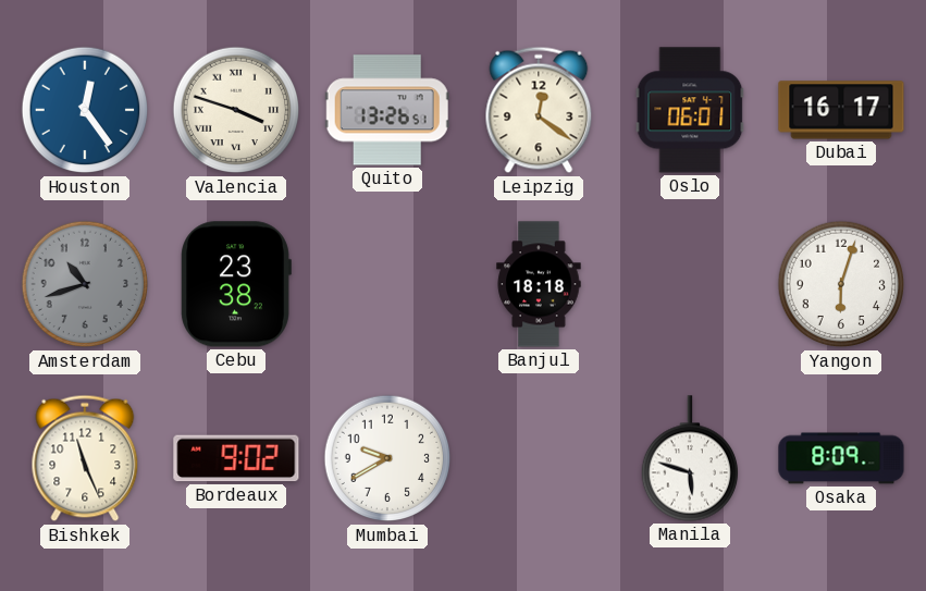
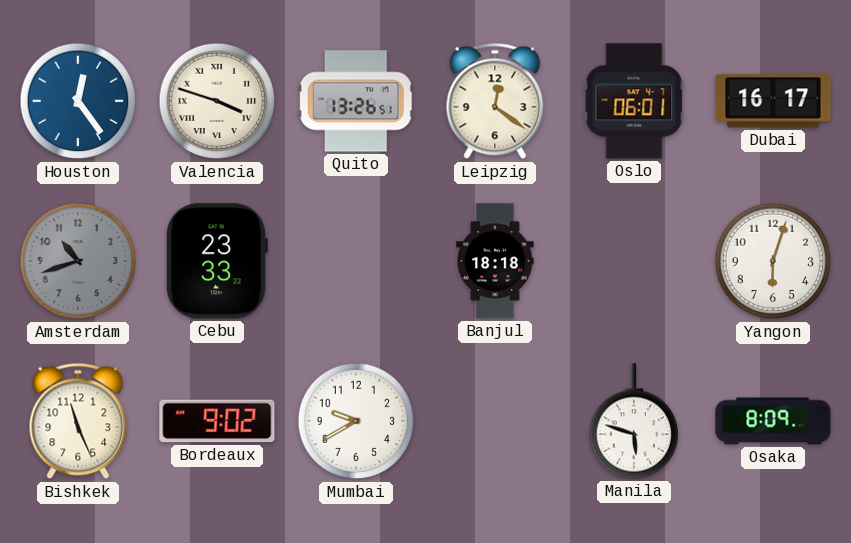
Cebu: 23:38 -> 23:33
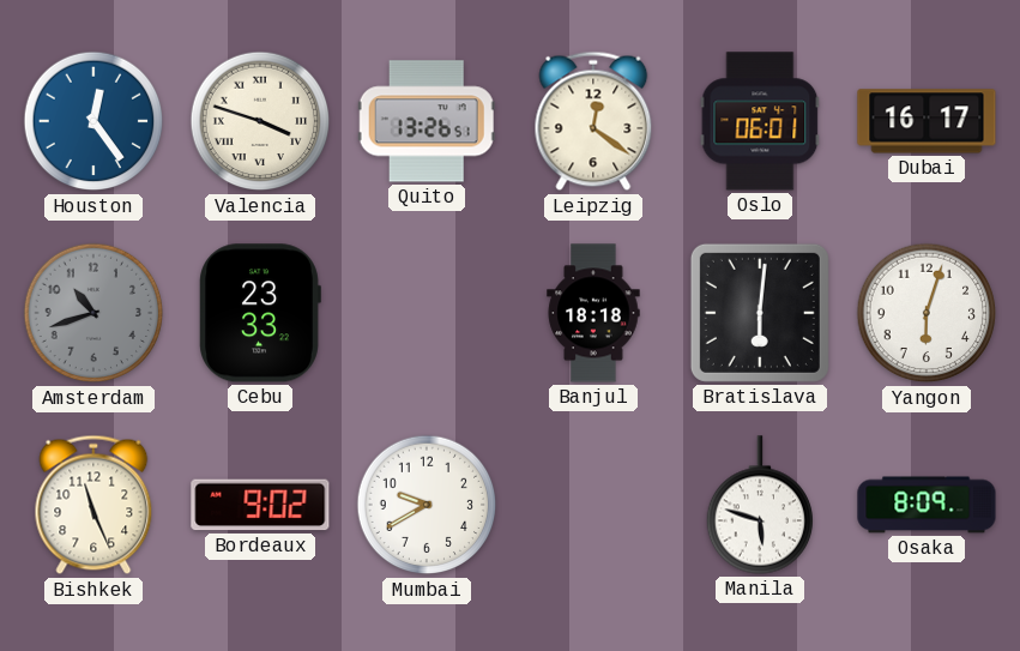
Bratislava: none -> 6:01
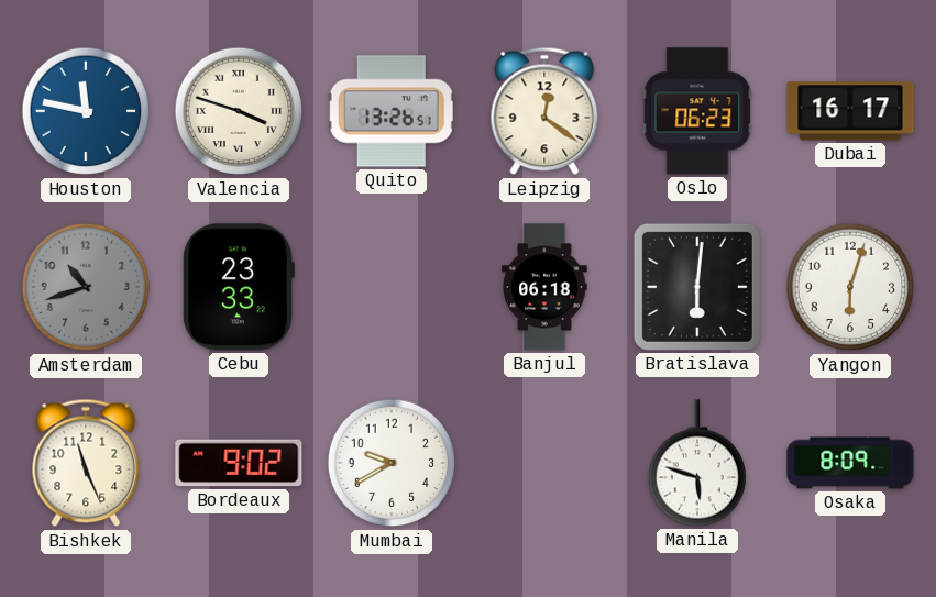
Houston: 12:24 -> 11:47
Oslo: 06:01 -> 06:23
Banjul: 18:18 -> 06:18
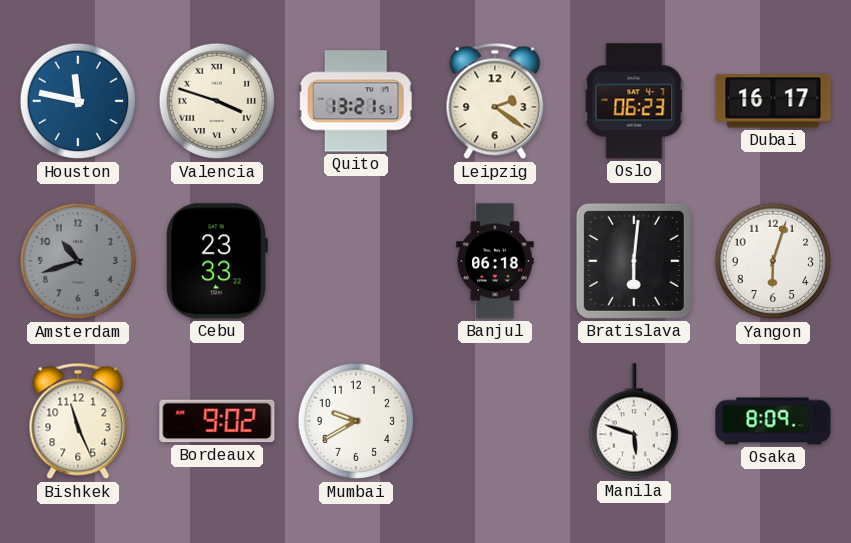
Quito: 13:26 -> 13:21
Leipzig: 12:21 -> 2:21
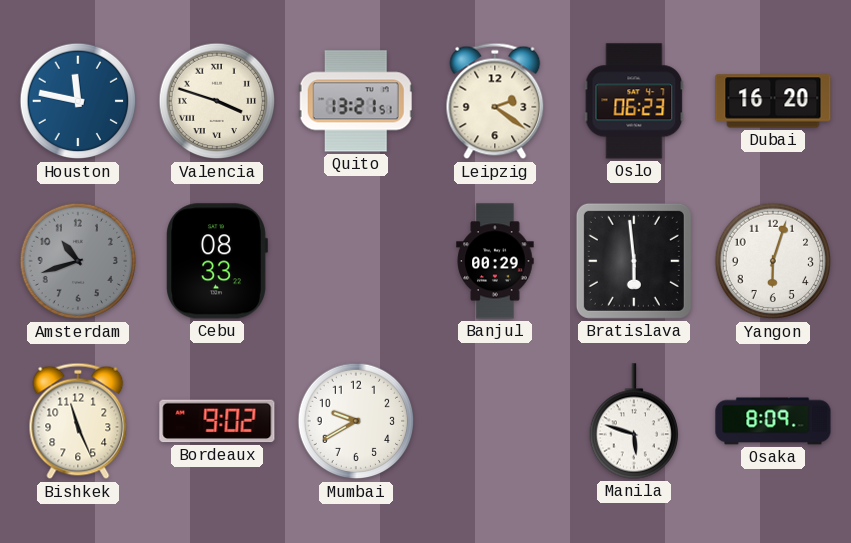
Dubai: 16:17 -> 16:20
Cebu: 23:33 -> 08:33
Banjul: 06:18 -> 00:29
Bratislava: 6:01 -> 5:59
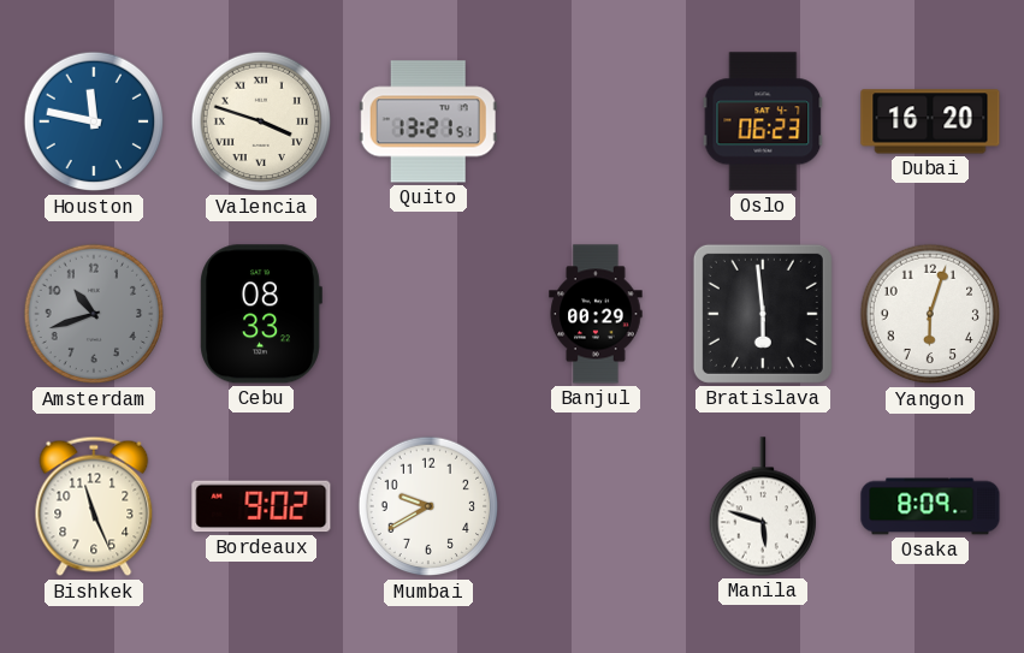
Leipzig: 2:21 -> none
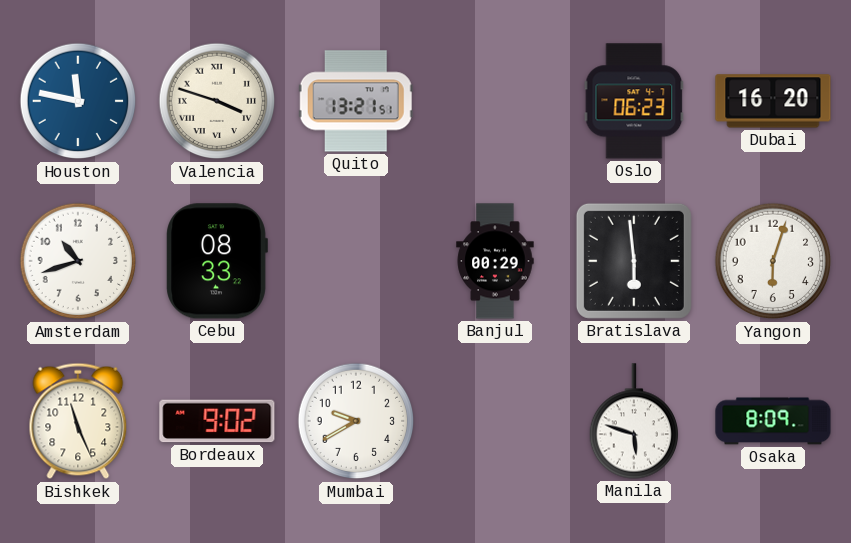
Amsterdam dial: grey -> white
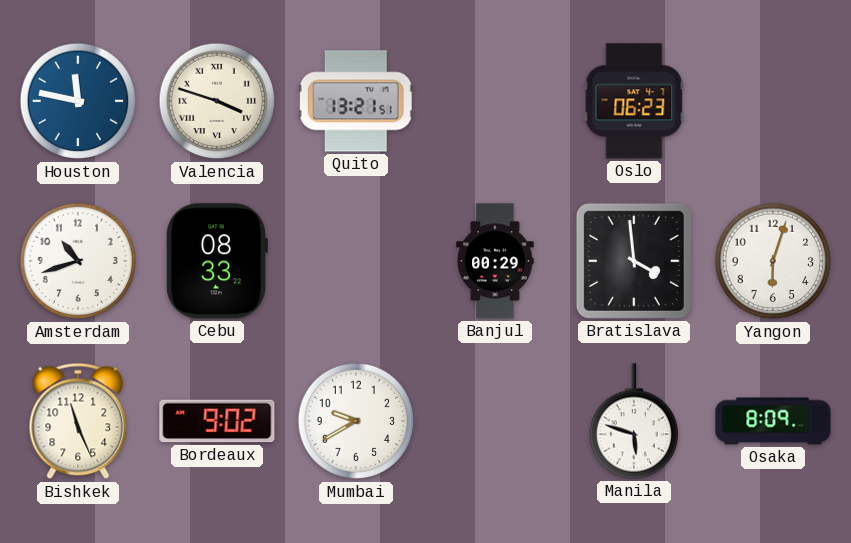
Dubai: 16:20 -> none
Bratislava: 5:59 -> 3:59
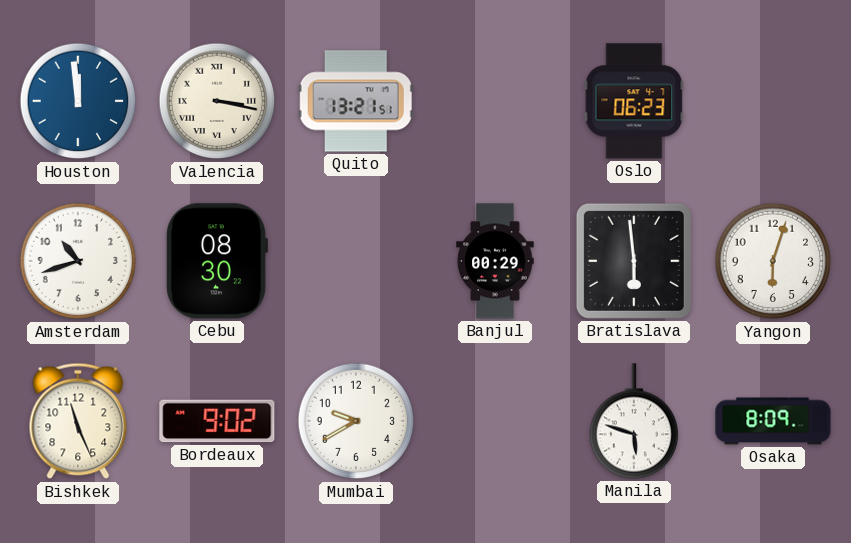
Houston: 11:47 -> 11:59
Valencia: 3:48 -> 3:17
Cebu: 08:33 -> 08:30
Bratislava: 3:59 -> 5:59
